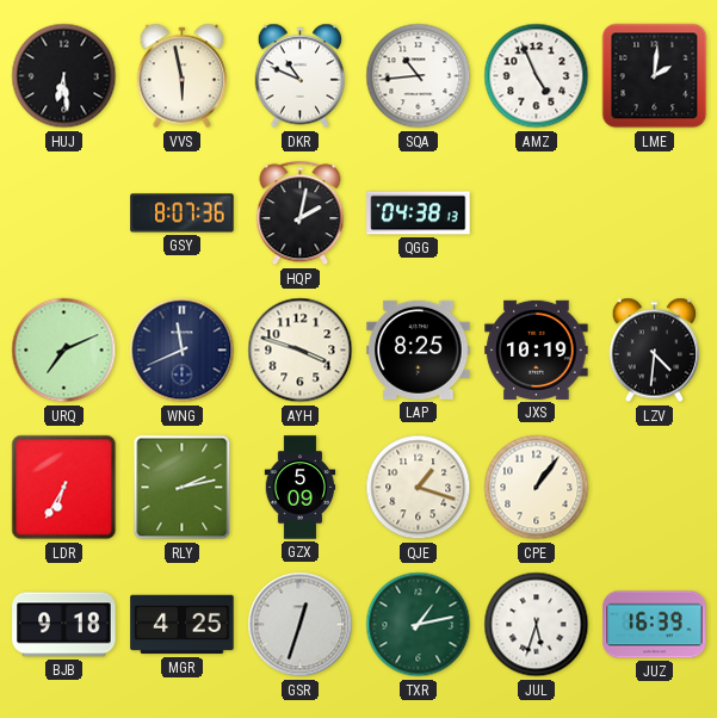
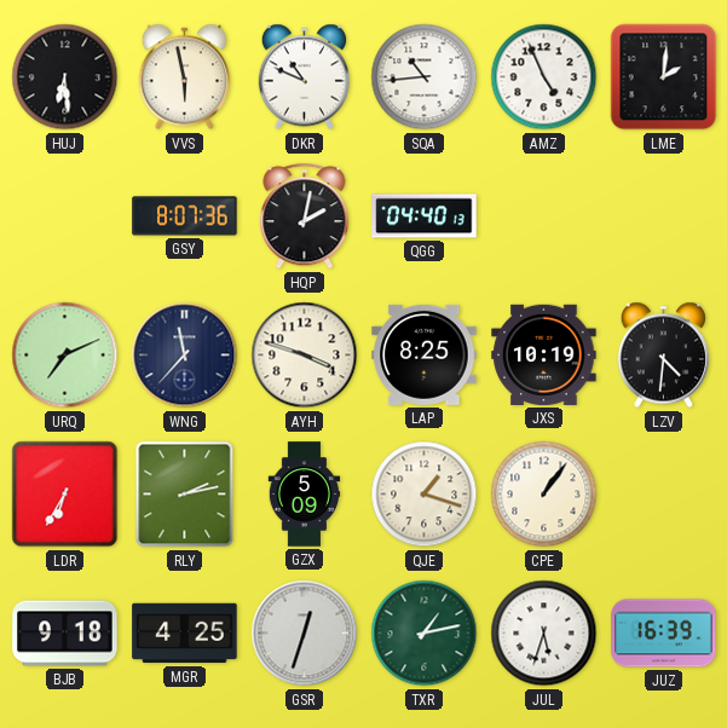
QGG: 04:38 -> 04:40
WNG: 11:41 -> 11:37
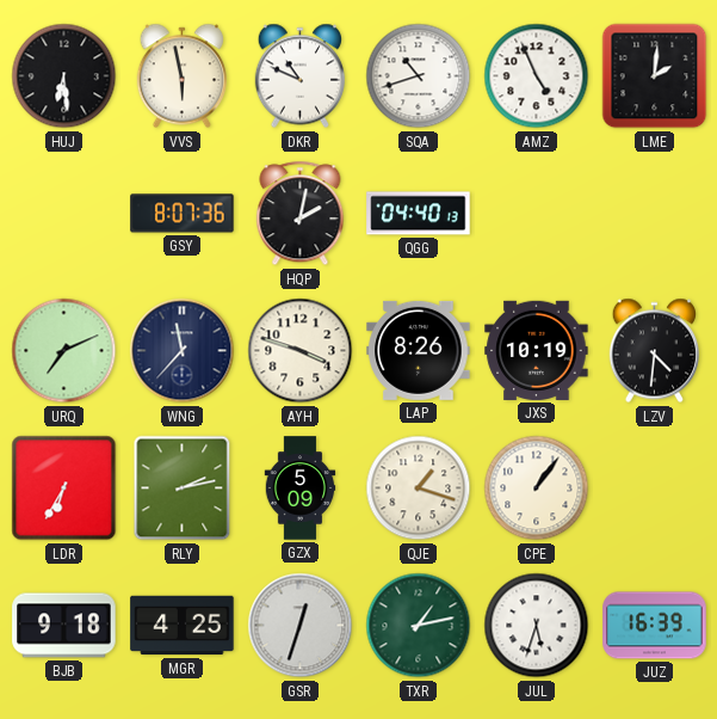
SQA: 10:44 -> 10:42
LAP: 8:25 -> 8:26
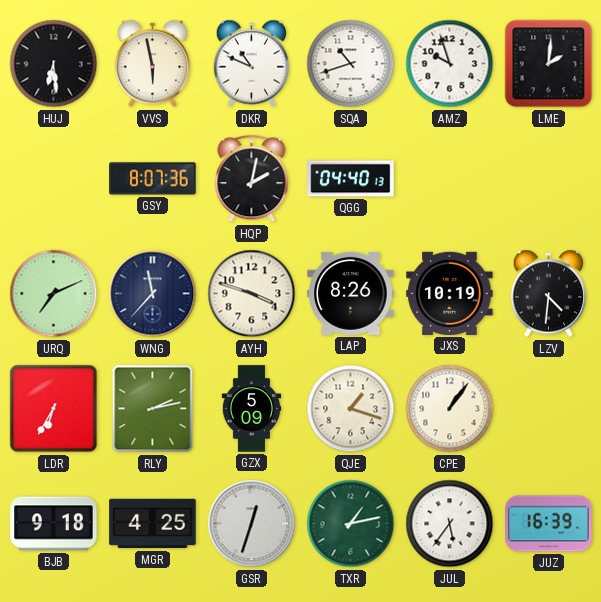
AMZ: 4:56 -> 9:57
JUL: 5:33 -> 5:36
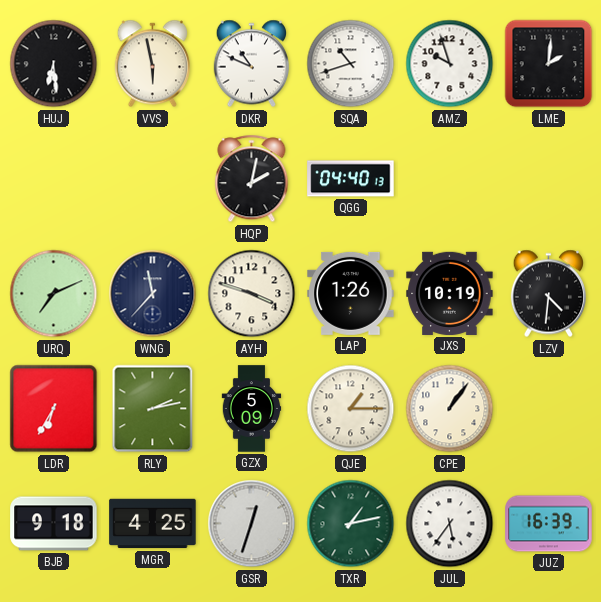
GSY: 8:07 -> none
LAP: 8:26 -> 1:26
QJE: 1:18 -> 1:15
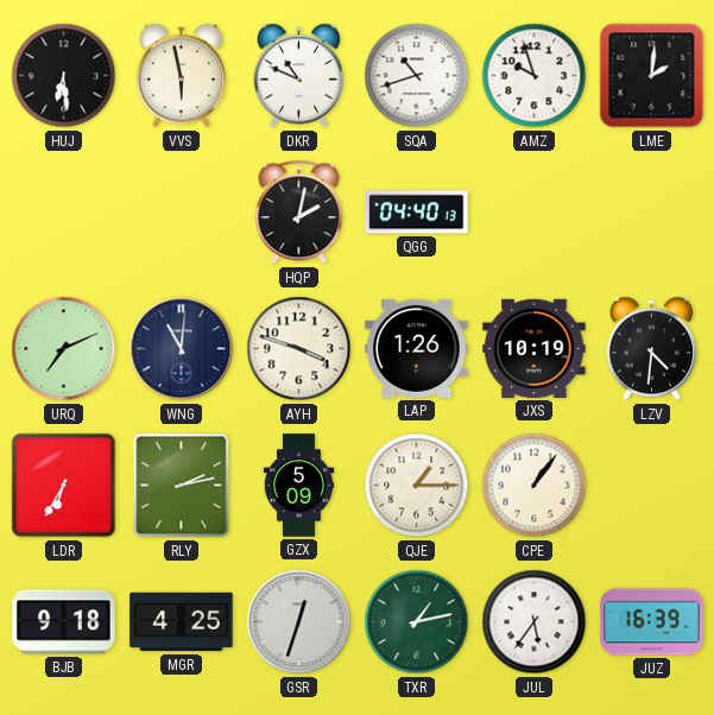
WNG: 11:37 -> 11:01
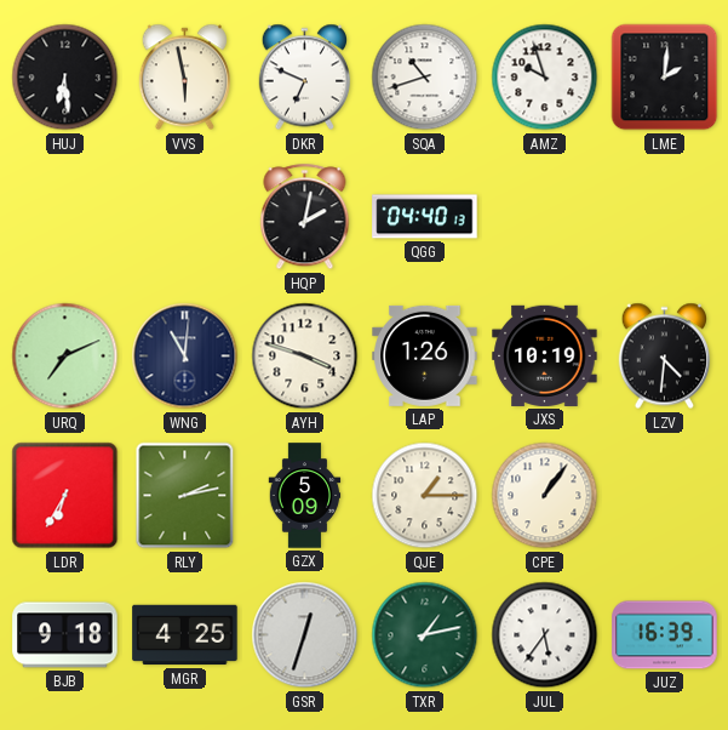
DKR: 10:49 -> 6:49
